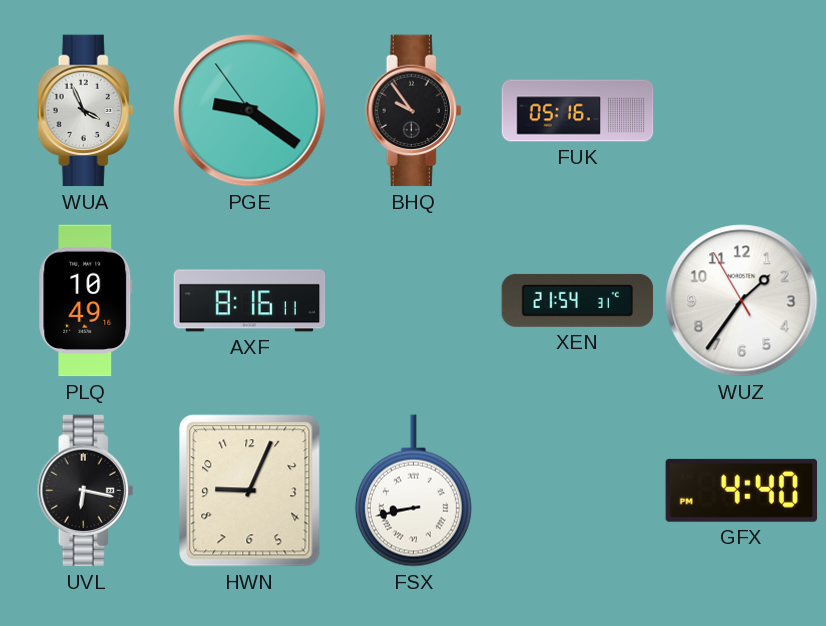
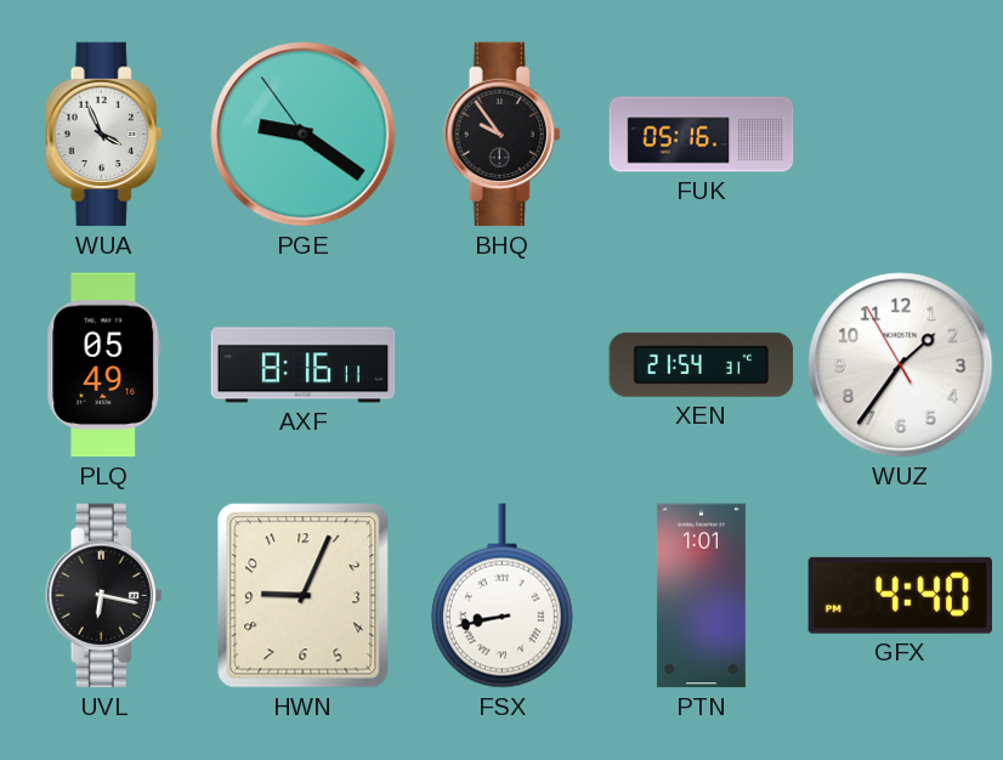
PLQ: 10:49 -> 05:49
PTN: none -> 1:01
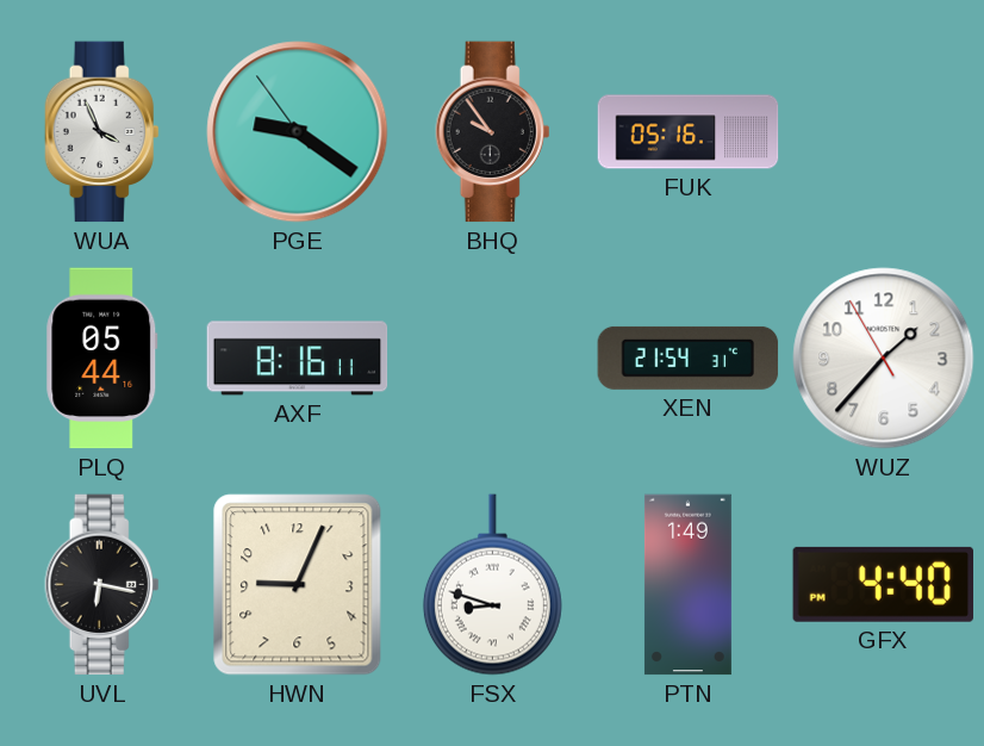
PLQ: 05:49 -> 05:44
WUZ: 1:35 -> 1:36
FSX: 8:43 -> 8:48
PTN: 1:01 -> 1:49
